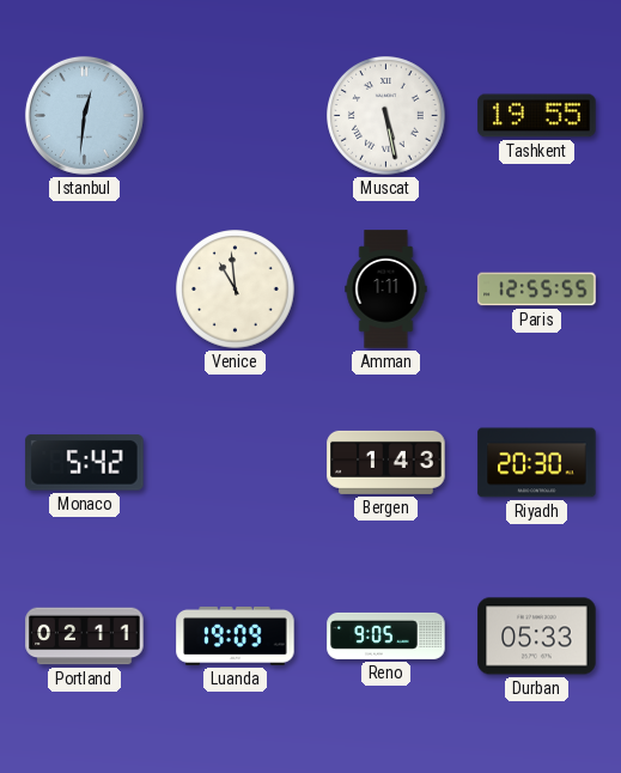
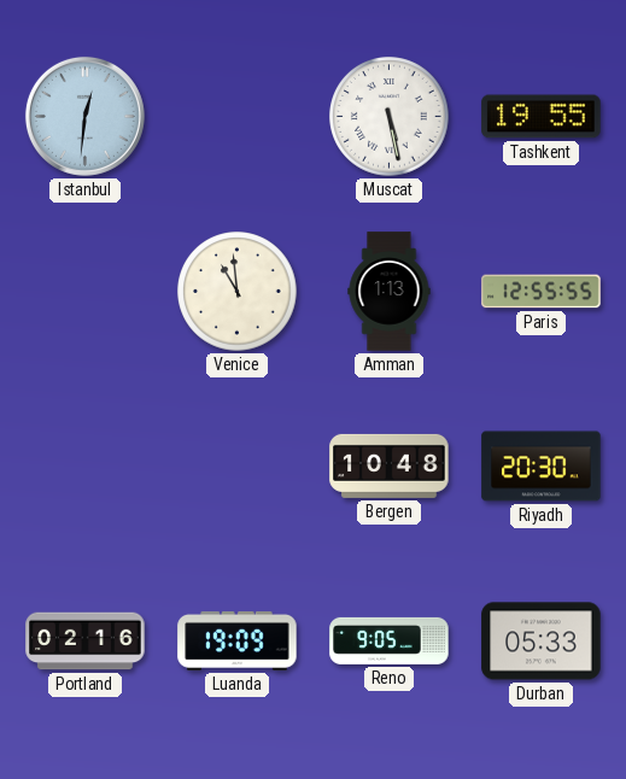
Amman: 1:11 -> 1:13
Monaco: 5:42 -> none
Bergen: 1:43 -> 10:48
Portland: 02:11 -> 02:16
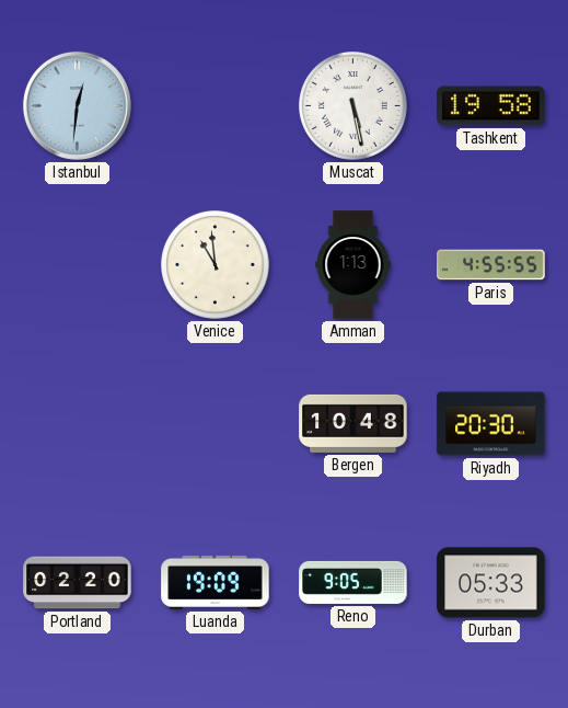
Tashkent: 19:55 -> 19:58
Paris: 12:55 -> 4:55
Portland: 02:16 -> 02:20
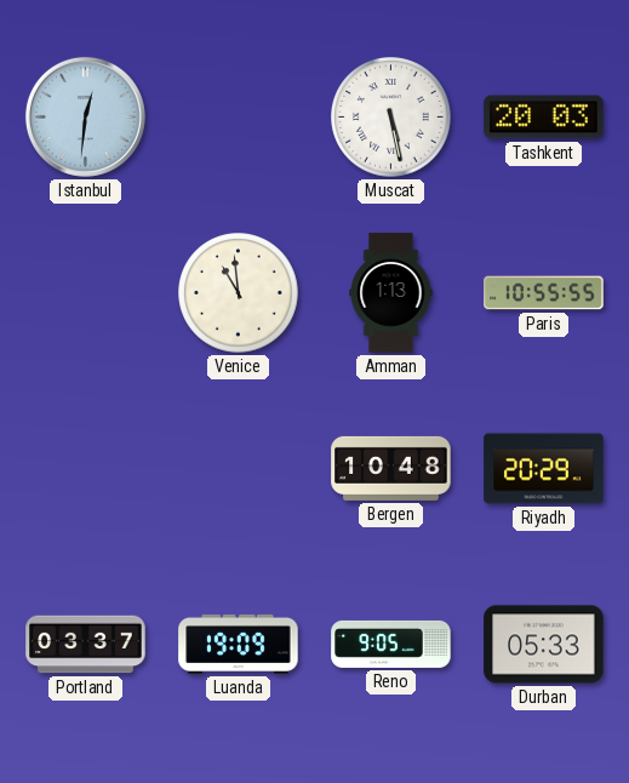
Tashkent: 19:58 -> 20:03
Paris: 4:55 -> 10:55
Riyadh: 20:30 -> 20:29
Portland: 02:20 -> 03:37
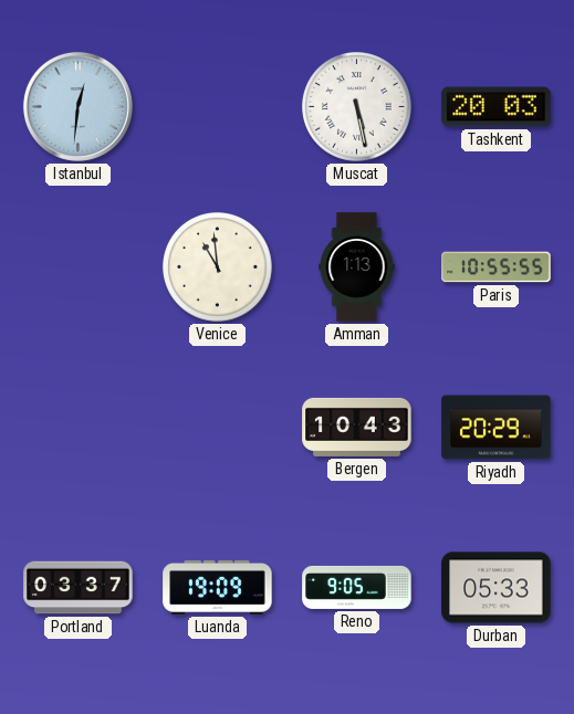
Bergen: 10:48 -> 10:43
